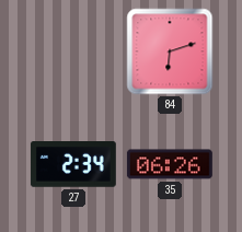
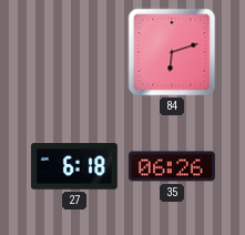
27: 2:34 -> 6:18
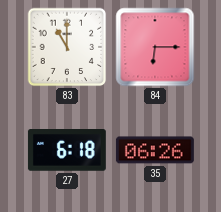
83: none -> 11:00
84: 6:12 -> 6:15
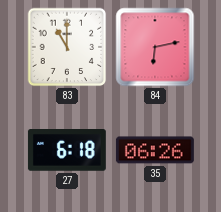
84: 6:15 -> 6:13
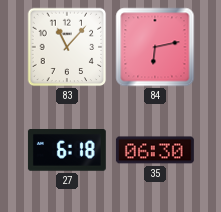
83: 11:00 -> 11:07
35: 06:26 -> 06:30
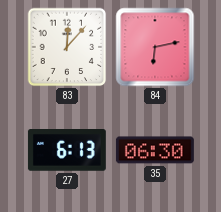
83: 11:07 -> 12:07
27: 6:18 -> 6:13
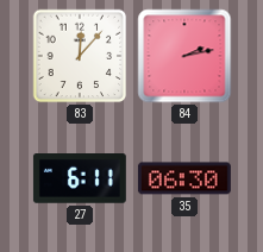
84: 6:13 -> 2:13
27: 6:13 -> 6:11
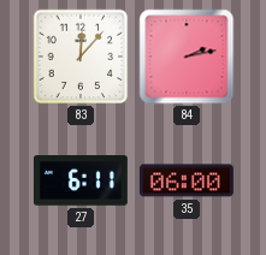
35: 06:30 -> 06:00
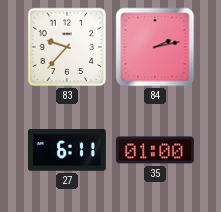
83: 12:07 -> 9:37
35: 06:00 -> 01:00
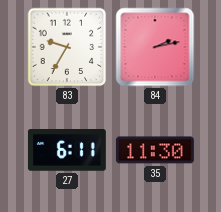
83: 9:37 -> 9:35
35: 01:00 -> 11:30
